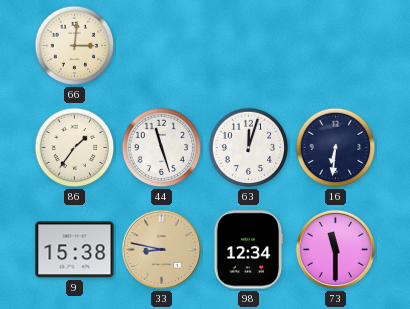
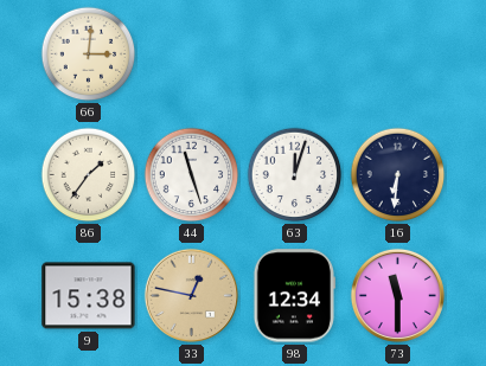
33: 8:47 -> 12:47
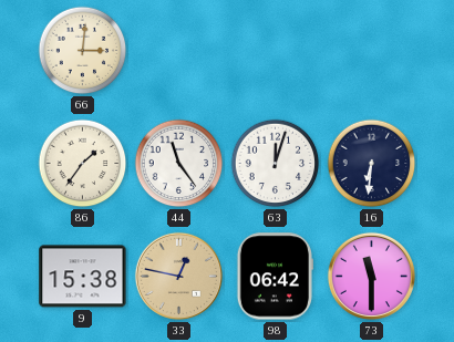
44: 11:27 -> 11:24
98: 12:34 -> 06:42
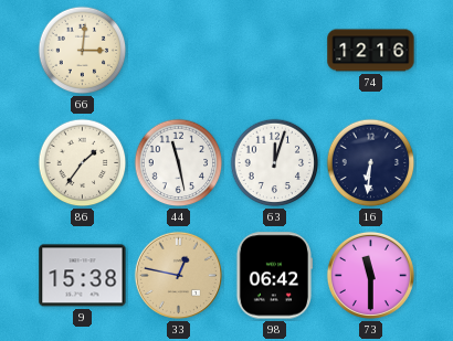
74: none -> 12:16
44: 11:24 -> 11:28
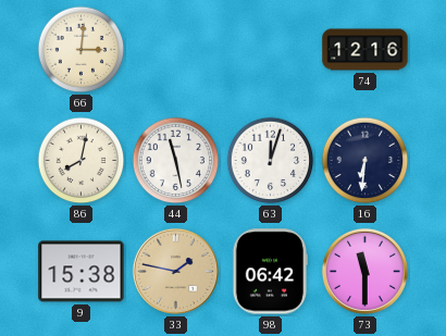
86: 1:36 -> 8:02
33: 12:47 -> 1:47
